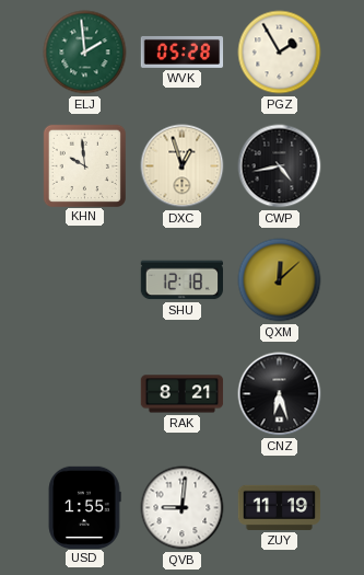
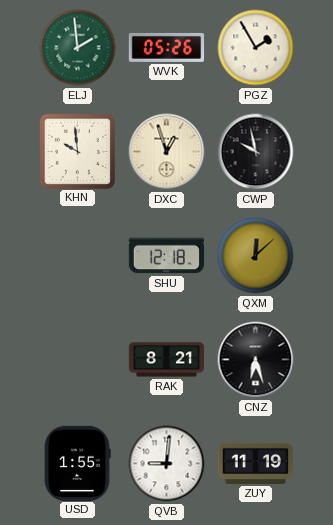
WVK: 05:28 -> 05:26
CWP: 4:43 -> 9:58
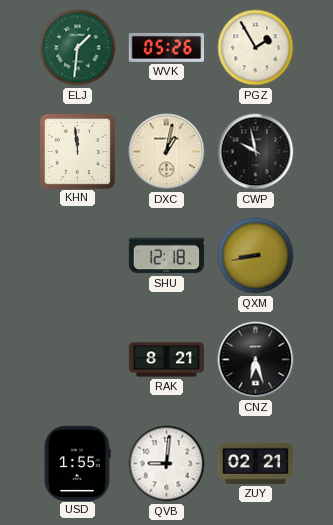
ELJ: 1:59 -> 1:31
KHN: 9:59 -> 11:59
DXC: 12:57 -> 1:02
QXM: 12:08 -> 8:43
ZUY: 11:19 -> 02:21
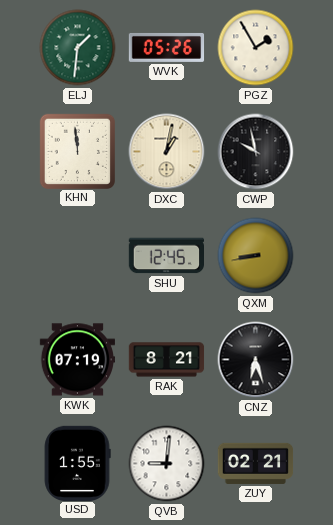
SHU: 12:18 -> 12:45
KWK: none -> 07:19
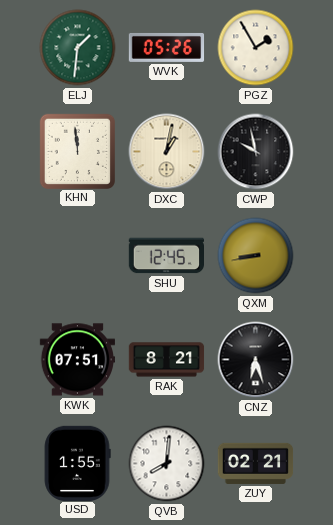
KWK: 07:19 -> 07:51
QVB: 9:01 -> 8:01
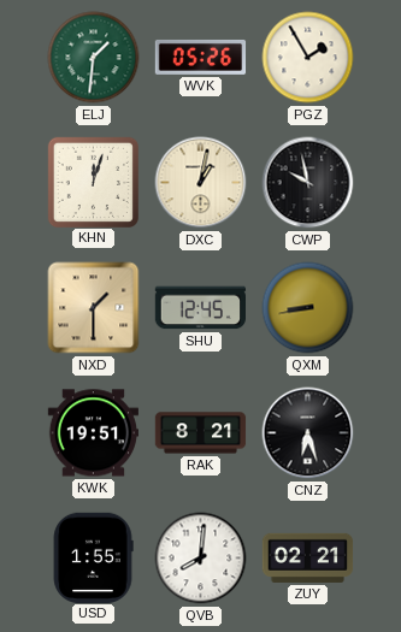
KHN: 11:59 -> 12:03
NXD: none -> 1:30
KWK: 07:51 -> 19:51
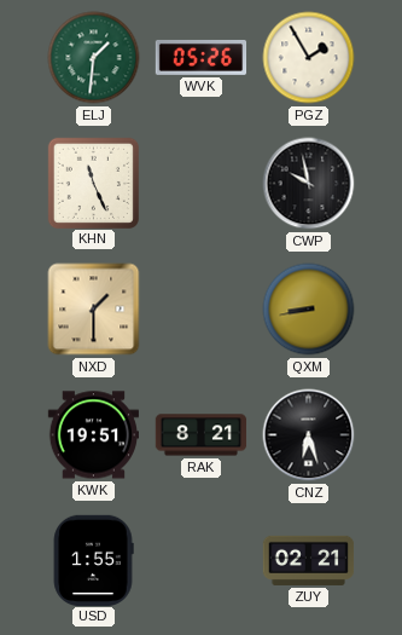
KHN: 12:03 -> 11:26
DXC: 1:02 -> none
SHU: 12:45 -> none
QVB: 8:01 -> none
